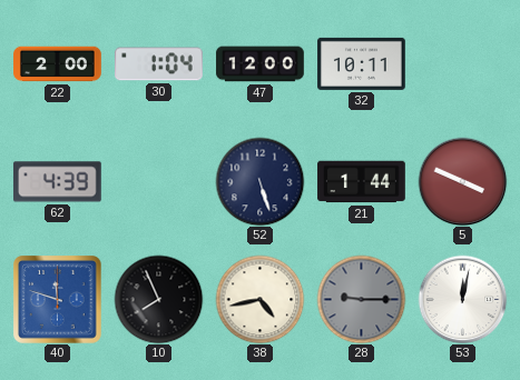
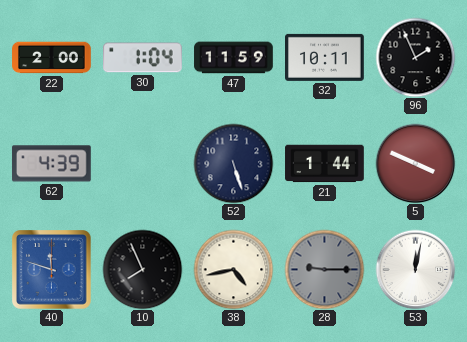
47: 12:00 -> 11:59
96: none -> 1:56
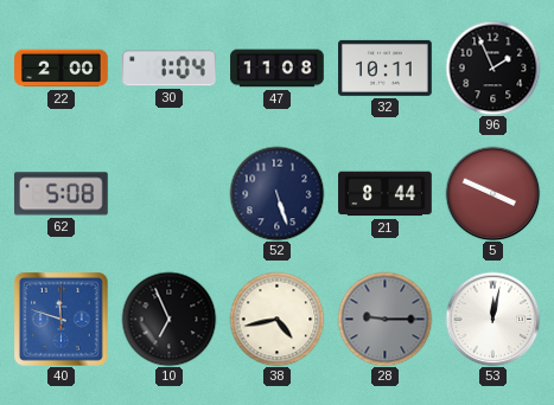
47: 11:59 -> 11:08
62: 4:39 -> 5:08
21: 1:44 -> 8:44
10: 7:56 -> 6:56
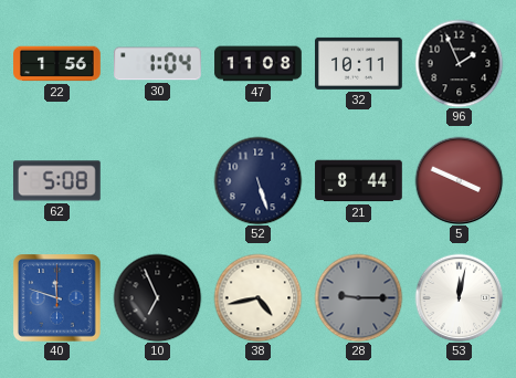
22: 2:00 -> 1:56
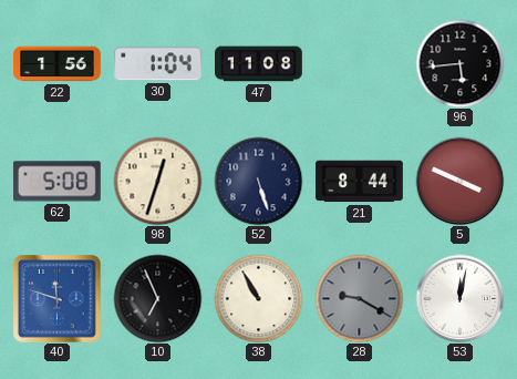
32: 10:11 -> none
96: 1:56 -> 5:44
98: none -> 12:33
38: 4:43 -> 10:55
28: 9:15 -> 9:20
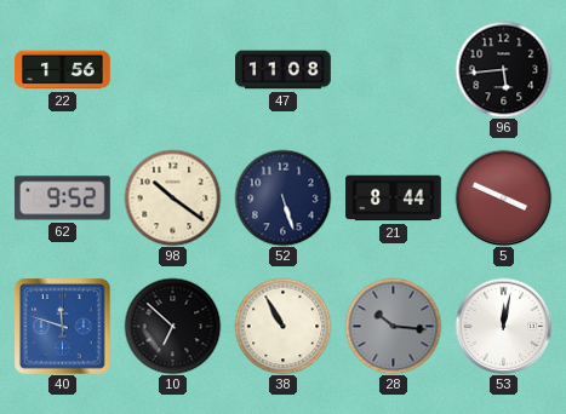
30: 1:04 -> none
62: 5:08 -> 9:52
98: 12:33 -> 10:21
10: 6:56 -> 6:52
28: 9:20 -> 10:16
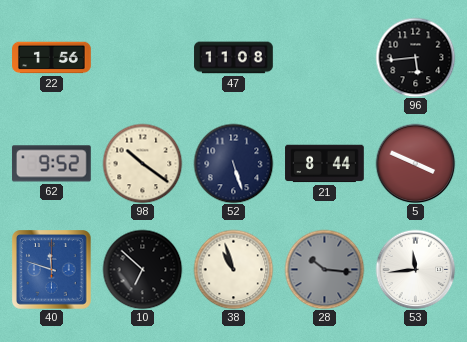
38: 10:55 -> 10:57
53: 12:02 -> 11:44
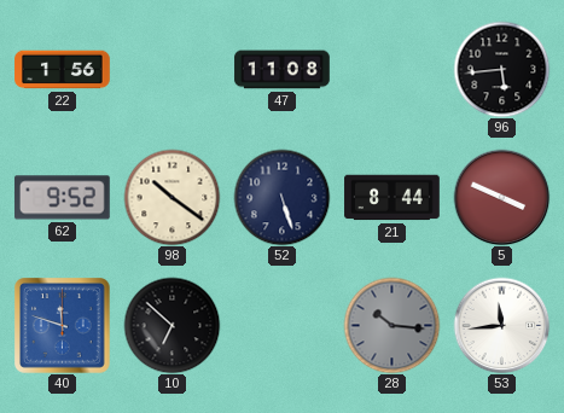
38: 10:57 -> none
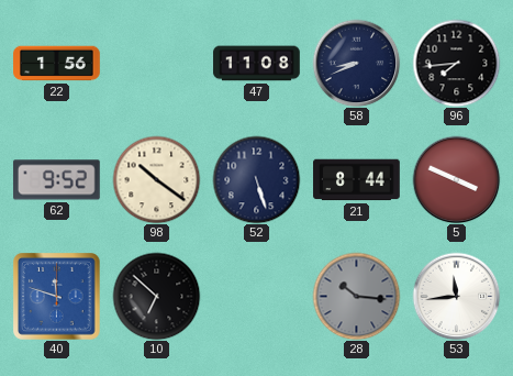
58: none -> 8:41
96: 5:44 -> 7:44
